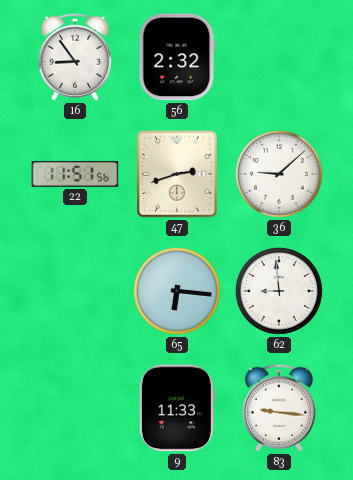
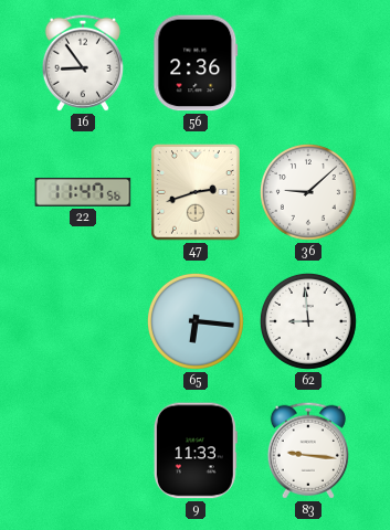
56: 2:32 -> 2:36
22: 11:51 -> 11:47
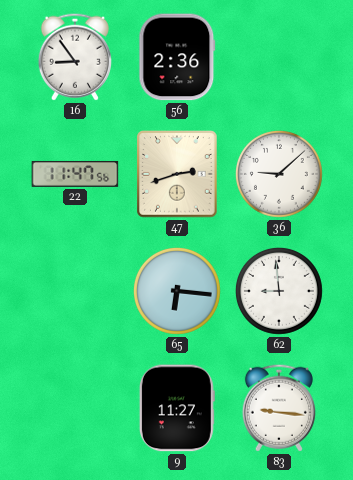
9: 11:33 -> 11:27
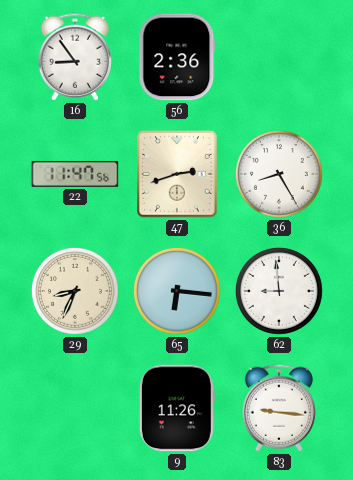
36: 9:08 -> 8:25
29: none -> 8:34
9: 11:27 -> 11:26
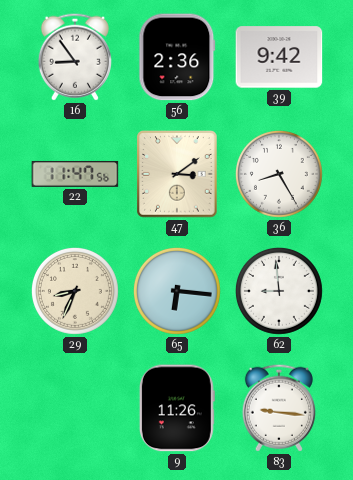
39: none -> 9:42
47: 2:42 -> 3:09
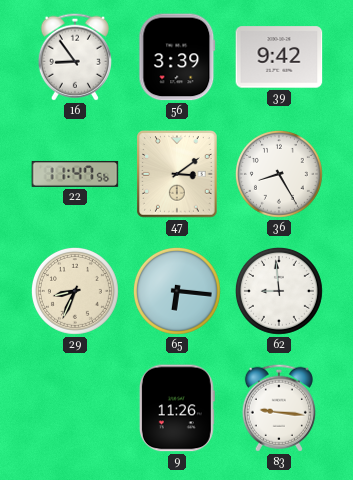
56: 2:36 -> 3:39
